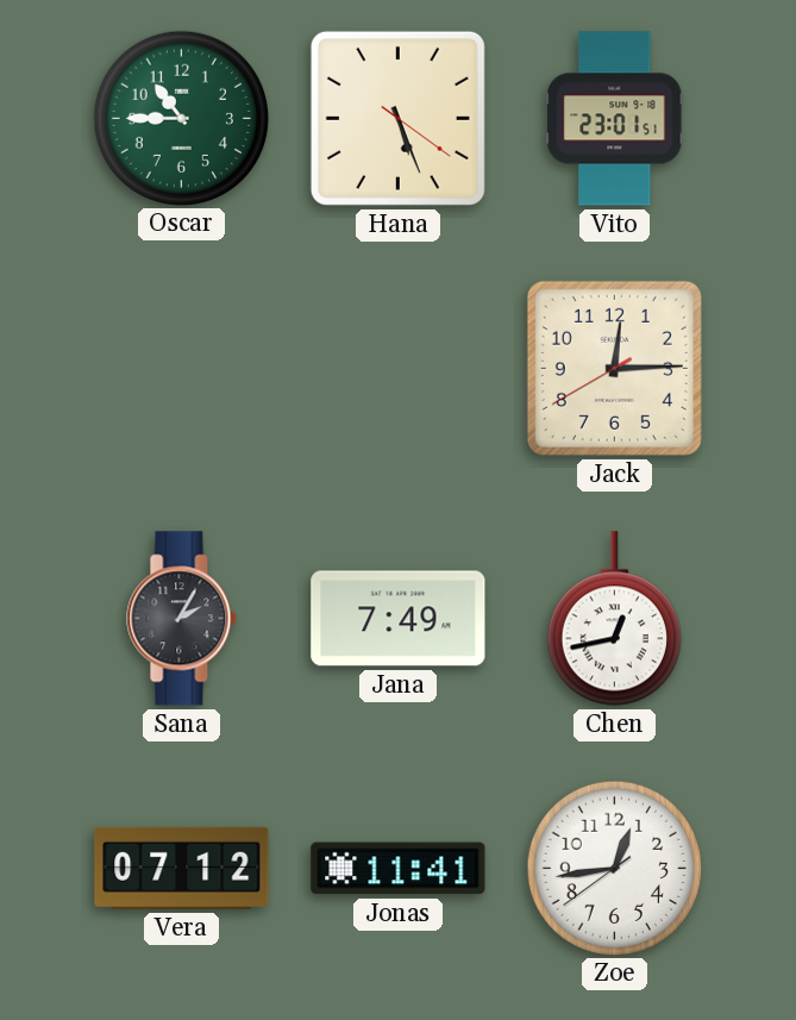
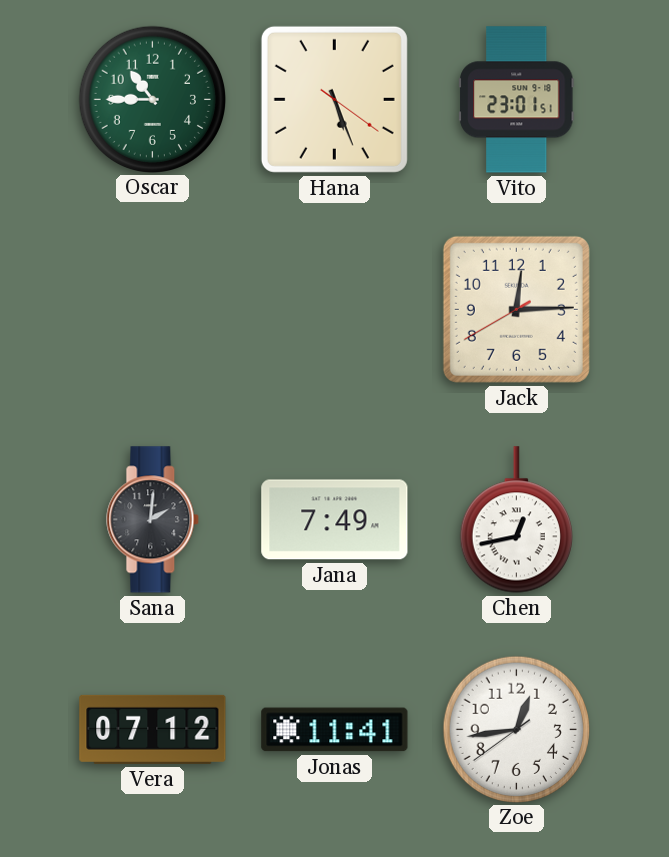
Sana: 2:05 -> 2:01
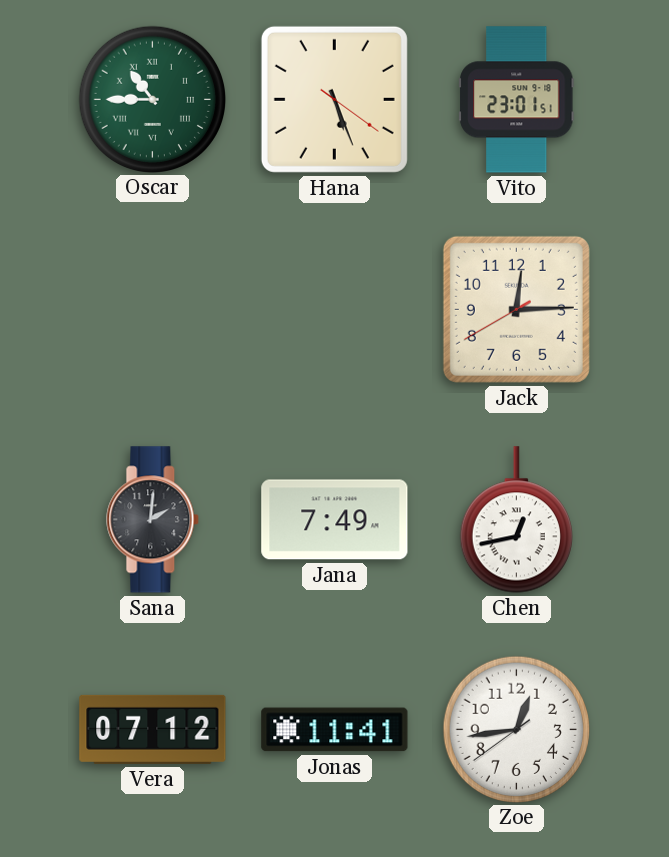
Oscar numerals: Arabic -> Roman
